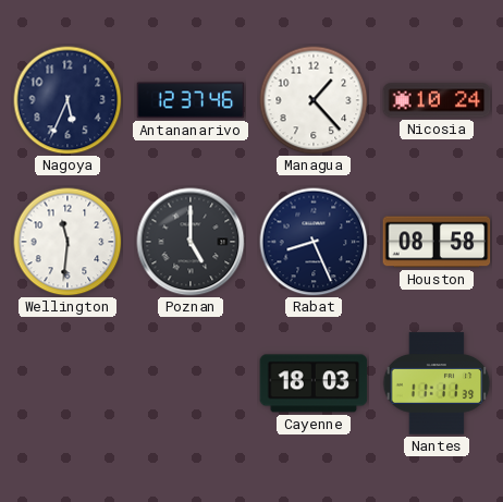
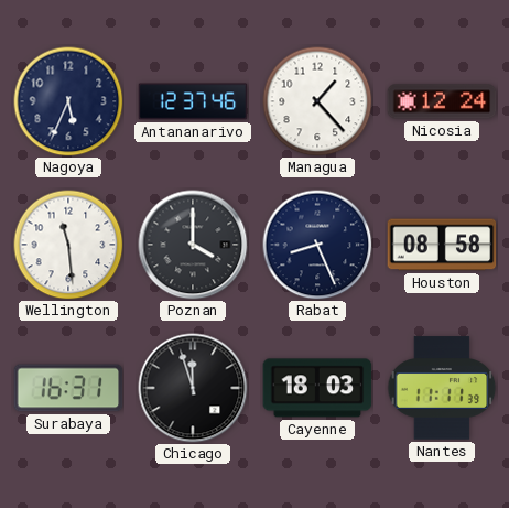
Nicosia: 10:24 -> 12:24
Wellington: 11:31 -> 11:29
Poznan: 5:00 -> 4:00
Surabaya: none -> 16:31
Chicago: none -> 11:57
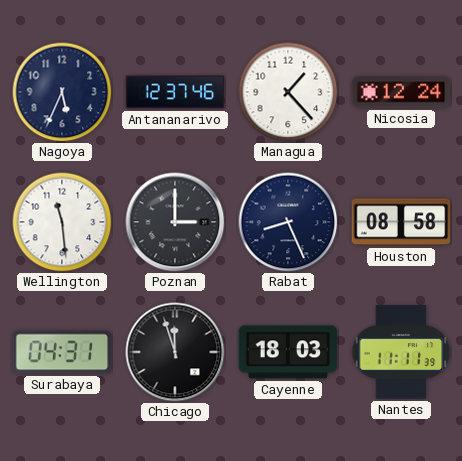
Poznan: 4:00 -> 3:00
Surabaya: 16:31 -> 04:31
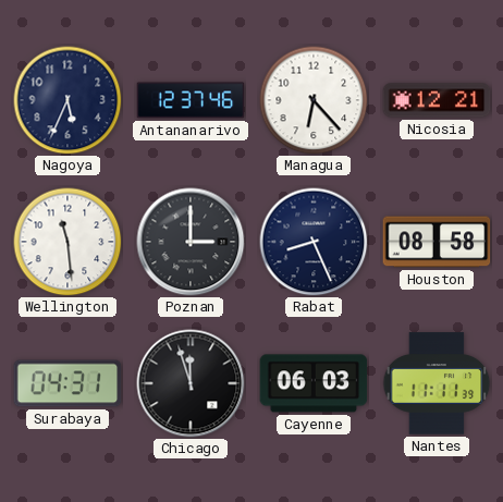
Managua: 1:23 -> 6:23
Nicosia: 12:24 -> 12:21
Cayenne: 18:03 -> 06:03
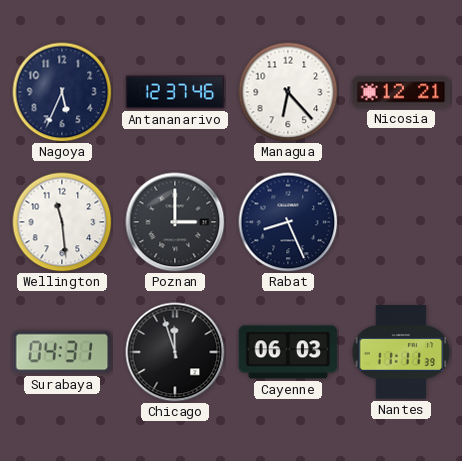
Houston: 08:58 -> none
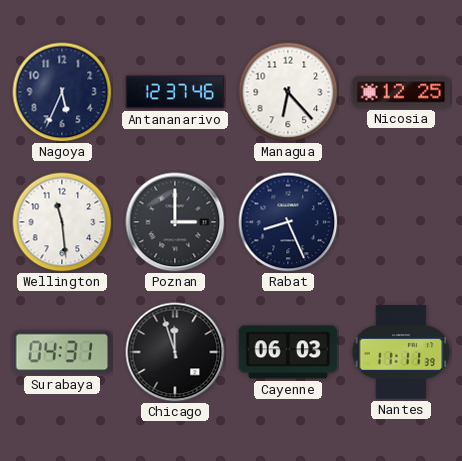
Nicosia: 12:21 -> 12:25
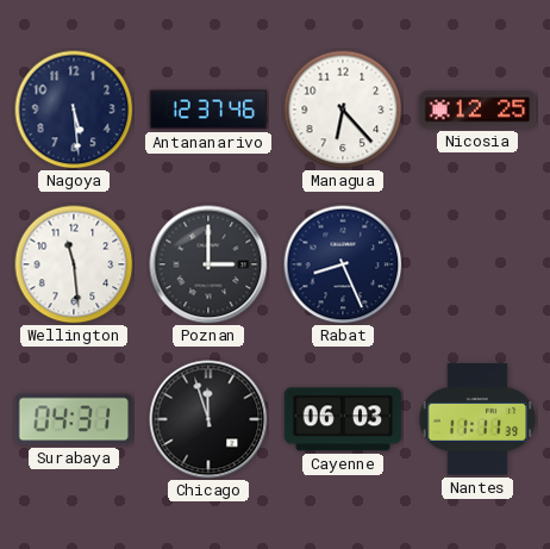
Nagoya: 5:34 -> 5:29
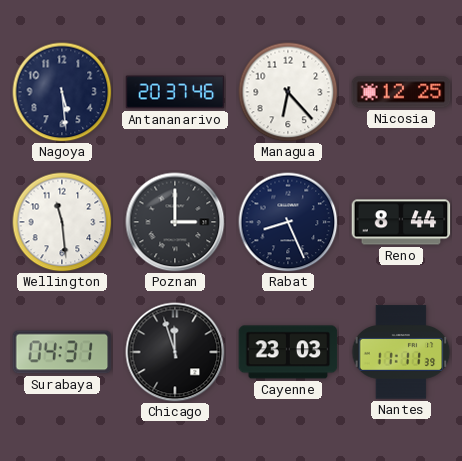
Antananarivo: 12:37 -> 20:37
Reno: none -> 8:44
Cayenne: 06:03 -> 23:03
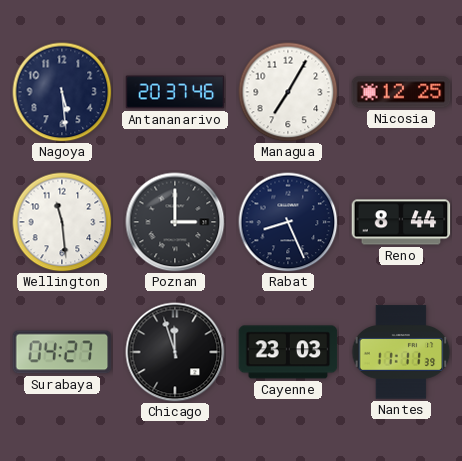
Managua: 6:23 -> 7:05
Surabaya: 04:31 -> 04:27
